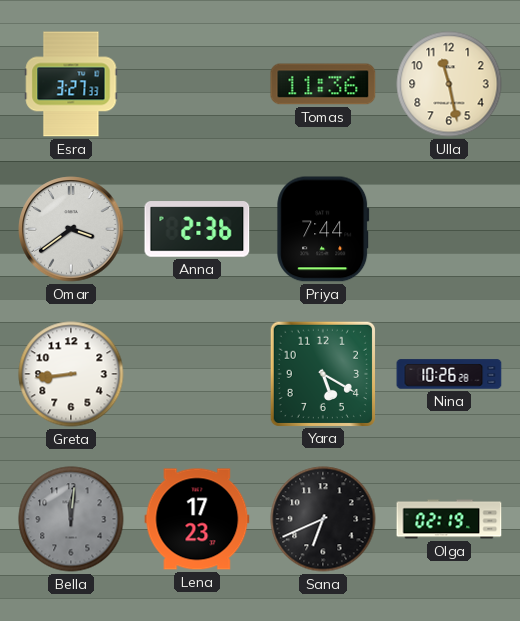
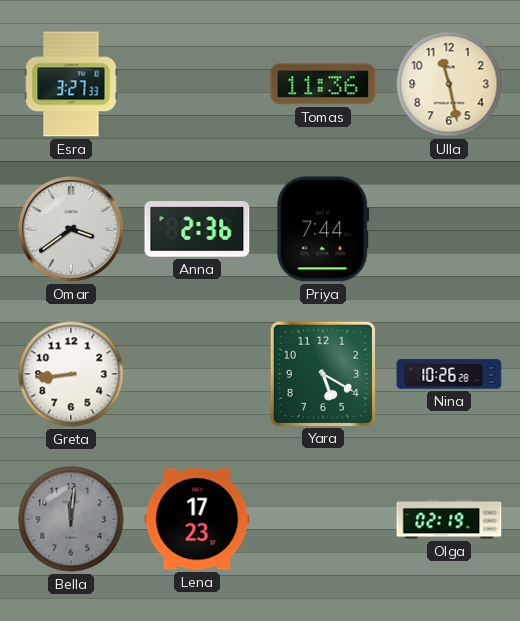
Sana: 6:41 -> none
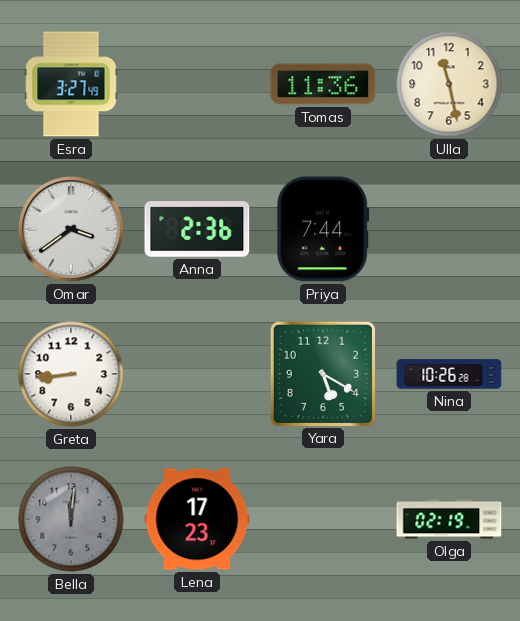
Esra: 3:27:33 -> 3:27:49
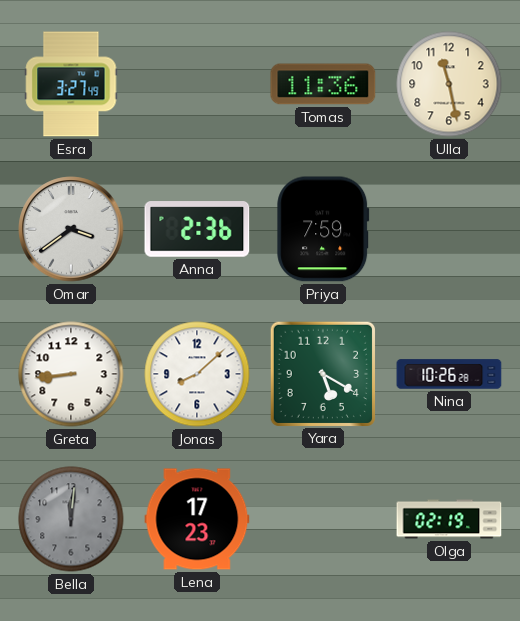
Priya: 7:44 -> 7:59
Jonas: none -> 8:08
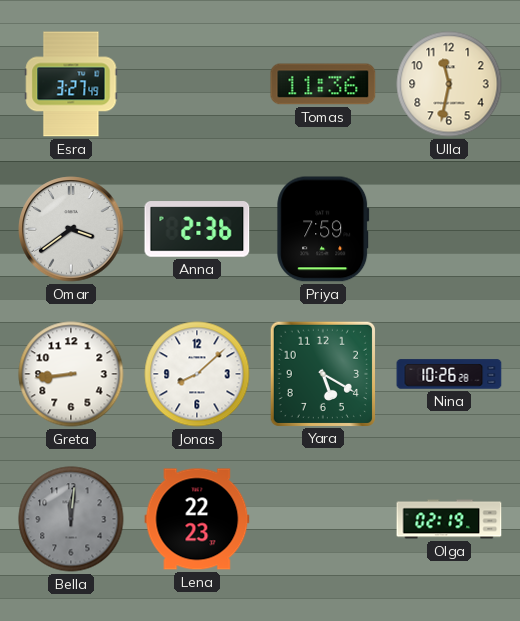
Ulla: 11:28 -> 11:32
Lena: 17:23 -> 22:23
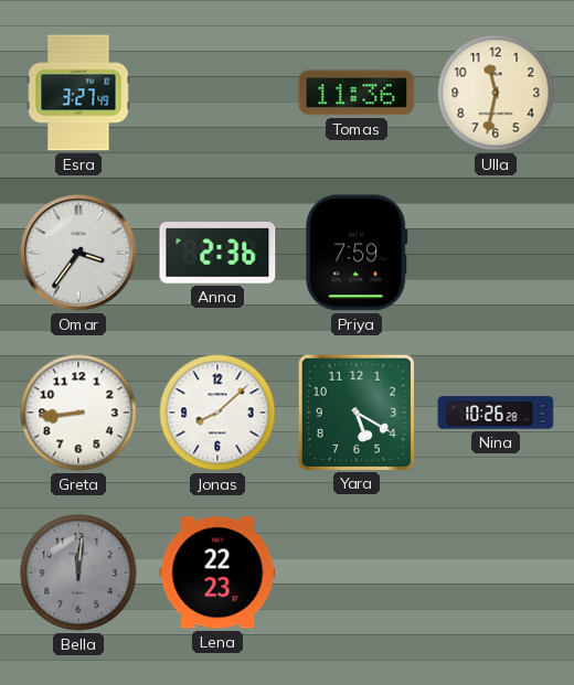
Omar: 3:39 -> 3:36
Olga: 02:19 -> none
